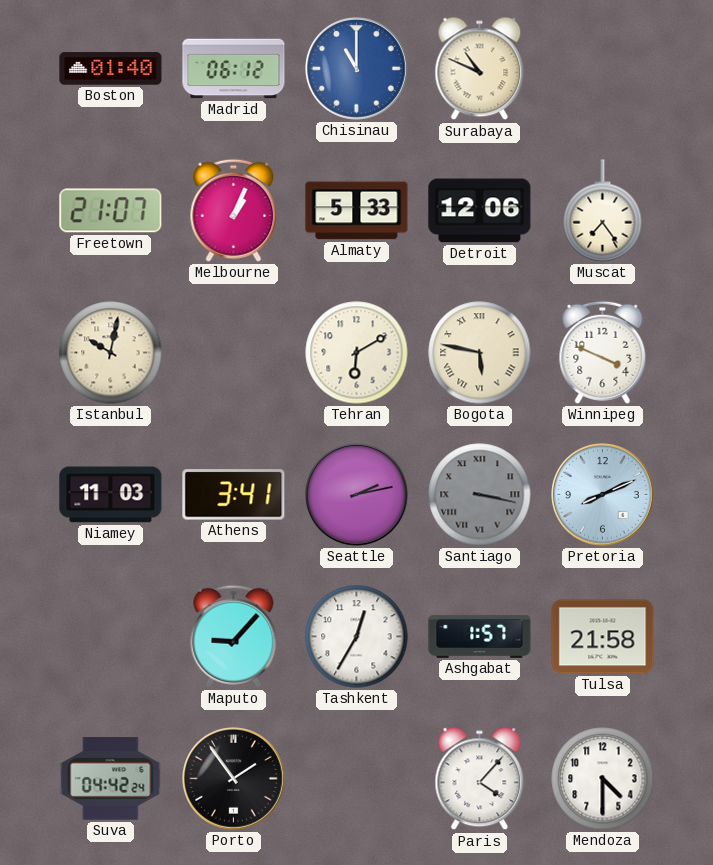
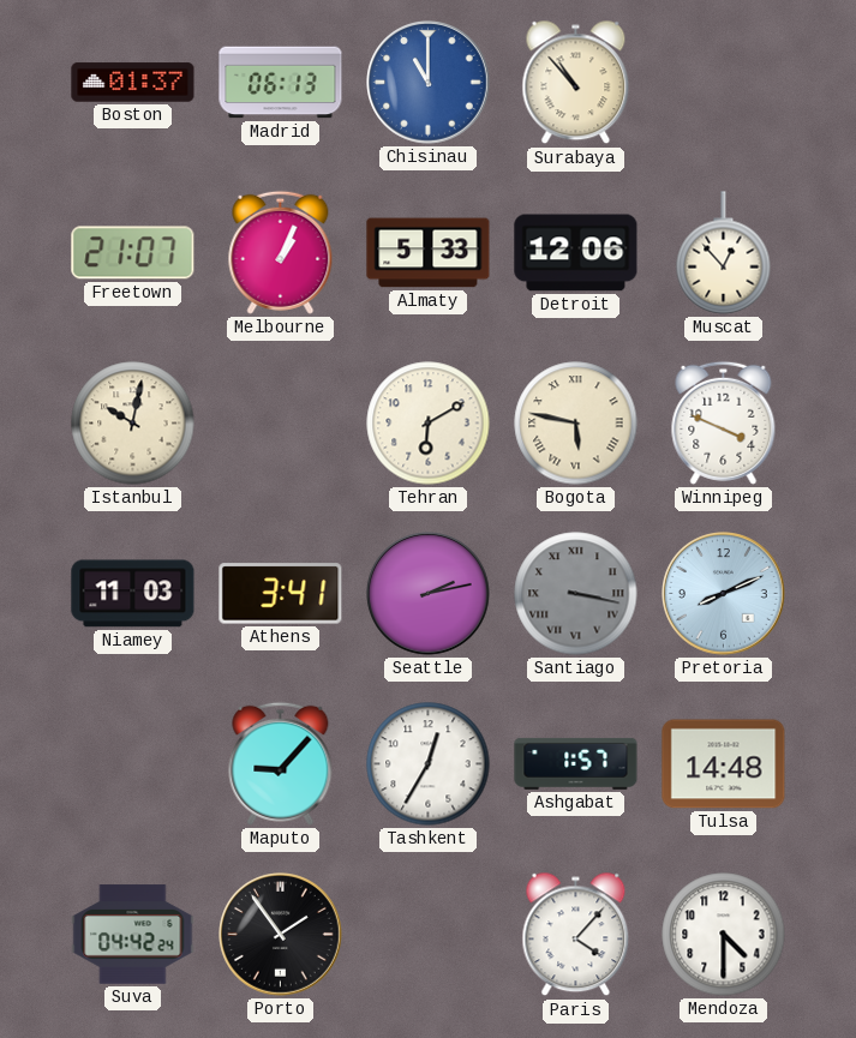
Boston: 01:40 -> 01:37
Madrid: 06:12 -> 06:13
Surabaya: 10:49 -> 10:53
Muscat: 7:24 -> 12:53
Tulsa: 21:58 -> 14:48
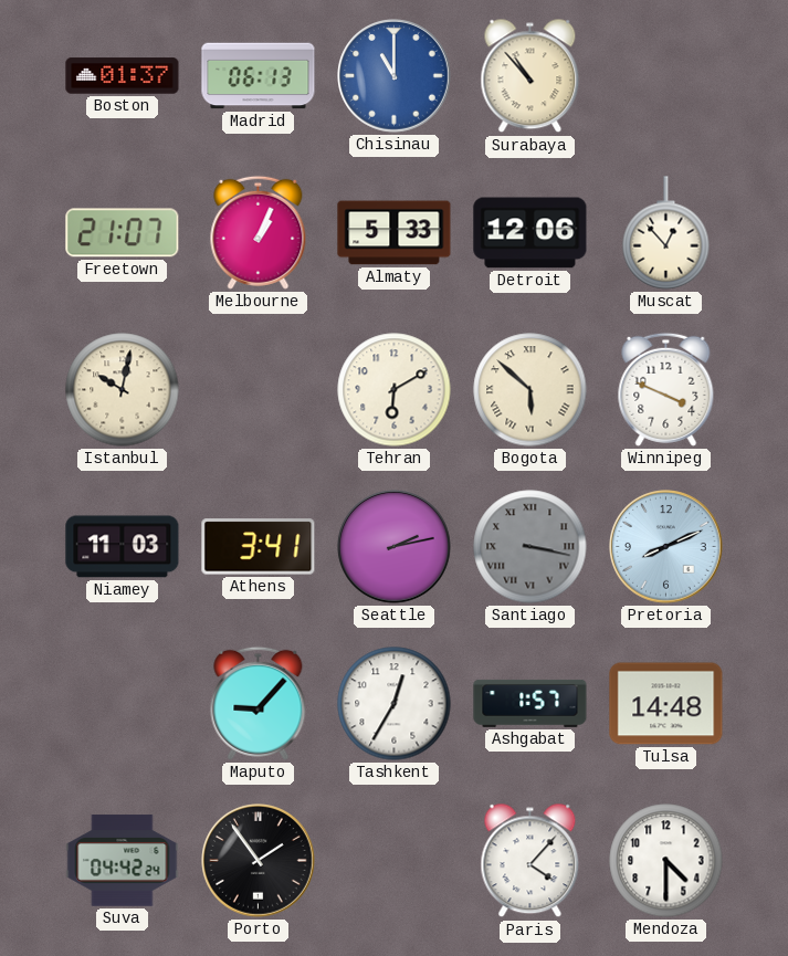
Bogota: 5:47 -> 5:52
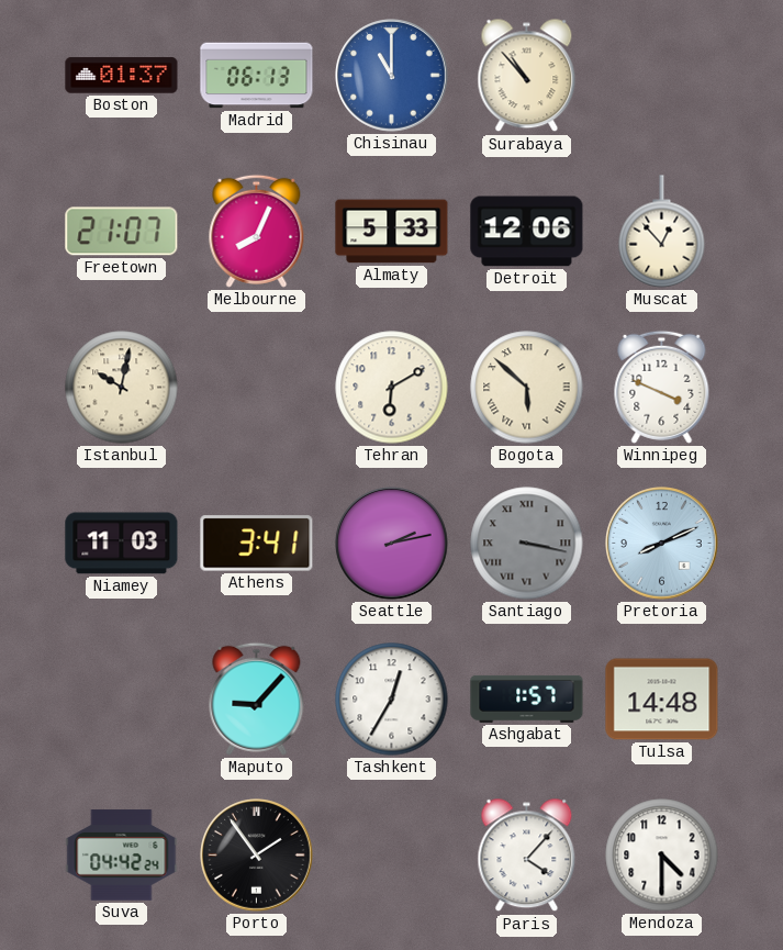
Melbourne: 1:04 -> 8:04
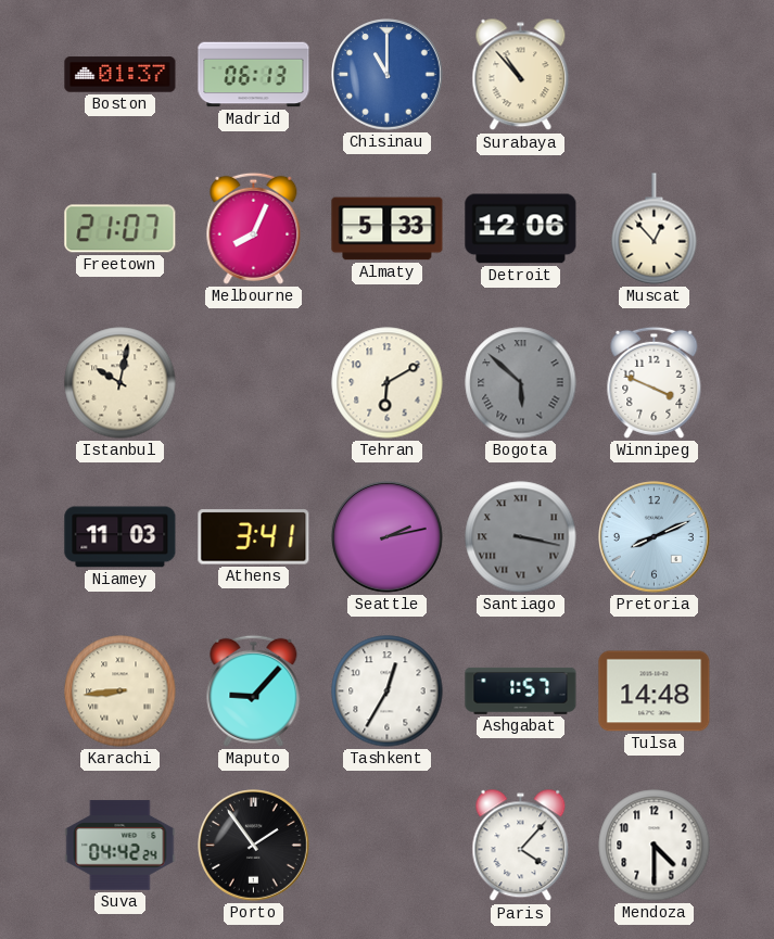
Bogota dial: cream -> grey
Karachi: none -> 8:44
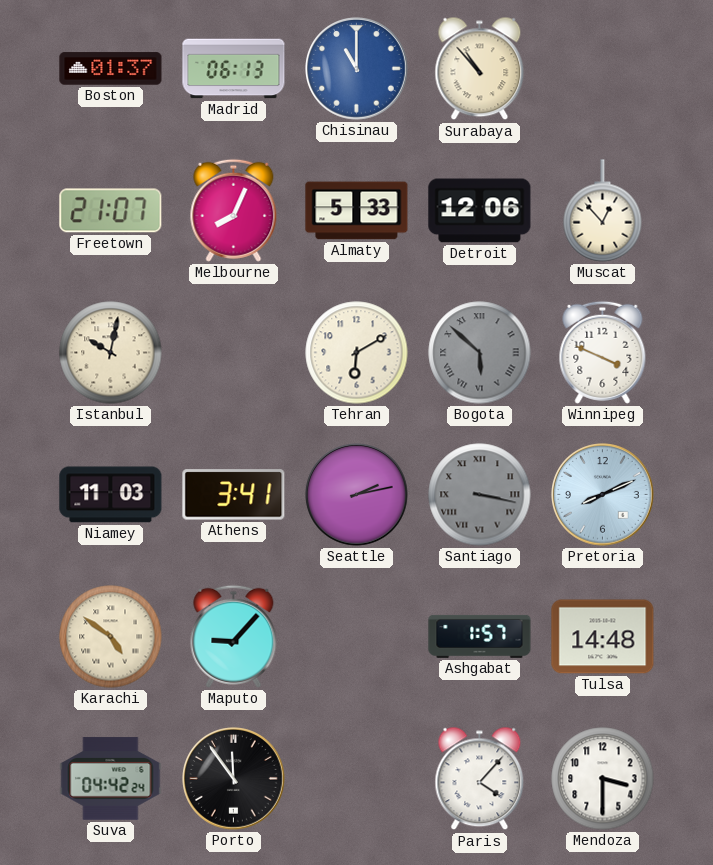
Karachi: 8:44 -> 4:51
Tashkent: 12:35 -> none
Porto: 1:54 -> 11:54
Mendoza: 4:30 -> 3:30
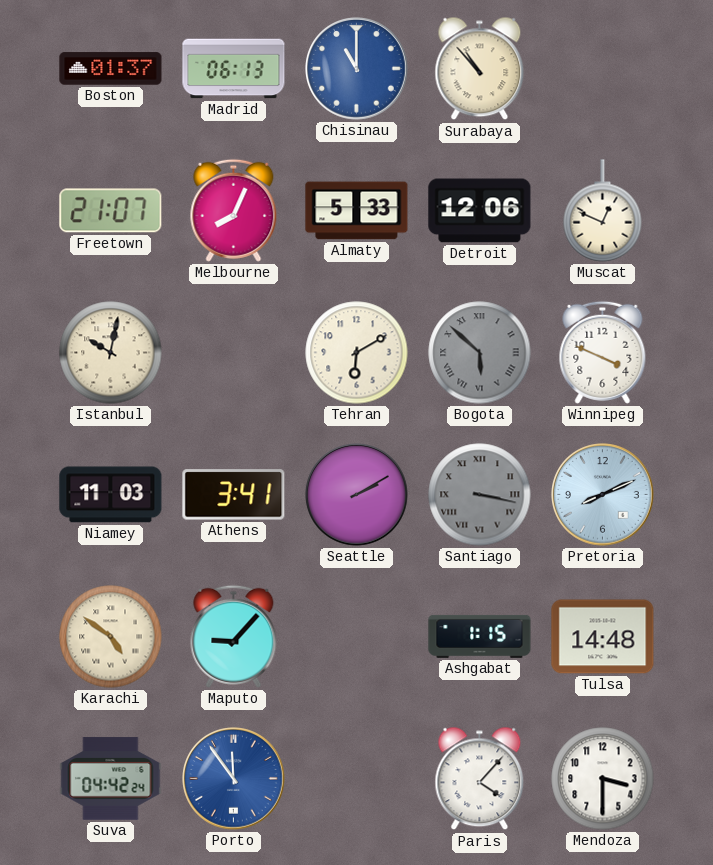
Muscat: 12:53 -> 12:49
Seattle: 2:13 -> 2:10
Ashgabat: 1:57 -> 1:15
Porto dial: black -> blue
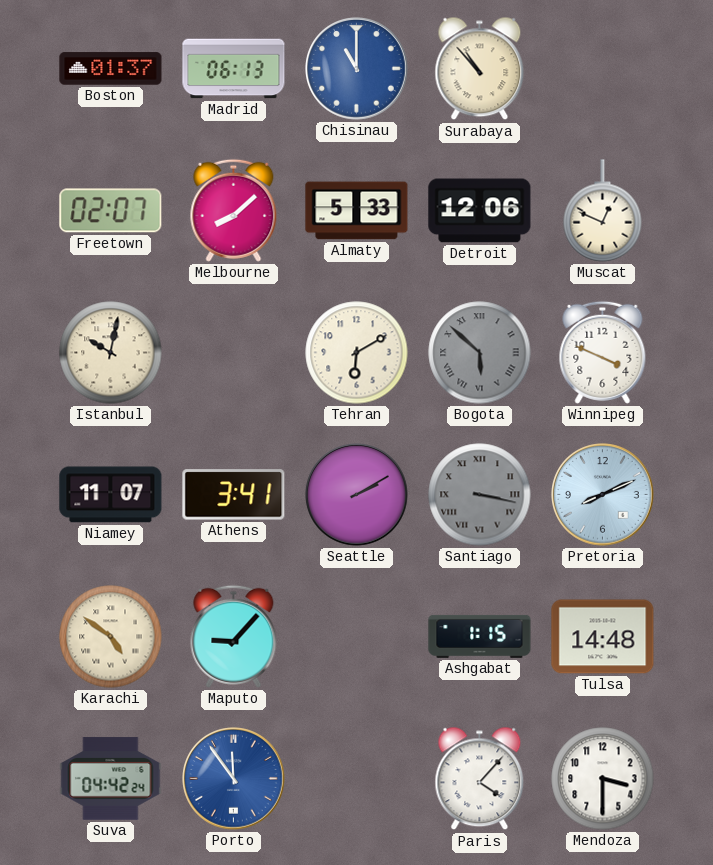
Freetown: 21:07 -> 02:07
Melbourne: 8:04 -> 8:08
Niamey: 11:03 -> 11:07
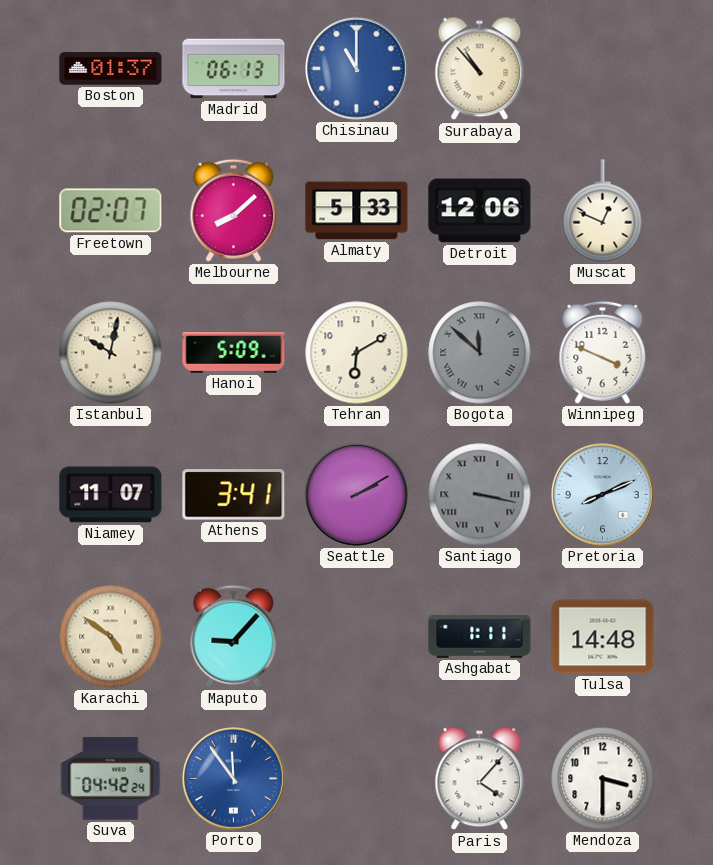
Hanoi: none -> 5:09
Bogota: 5:52 -> 11:52
Ashgabat: 1:15 -> 1:11
